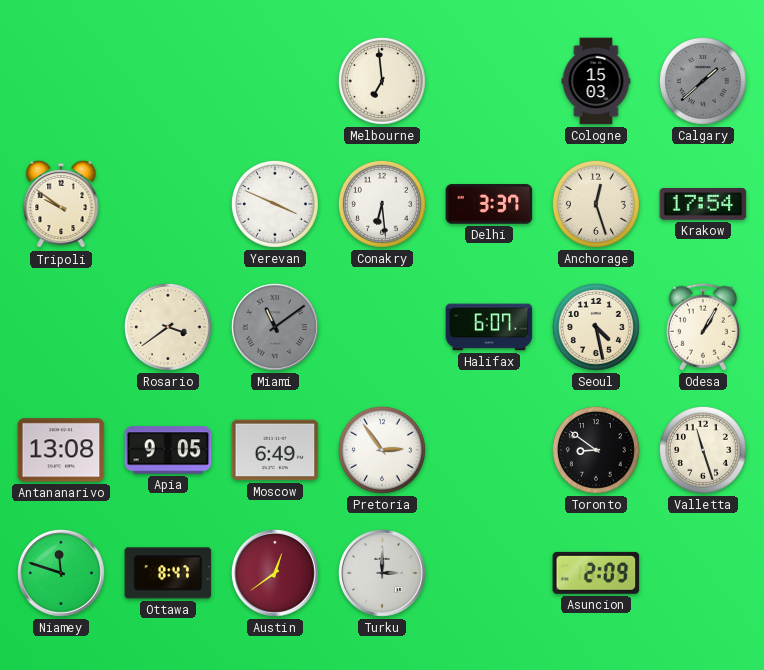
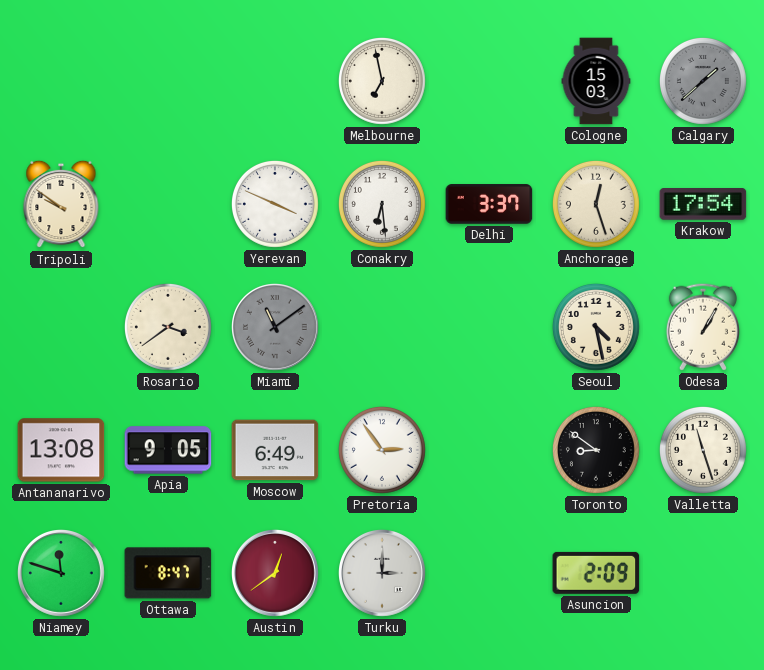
Melbourne: 6:59 -> 6:58
Halifax: 6:07 -> none
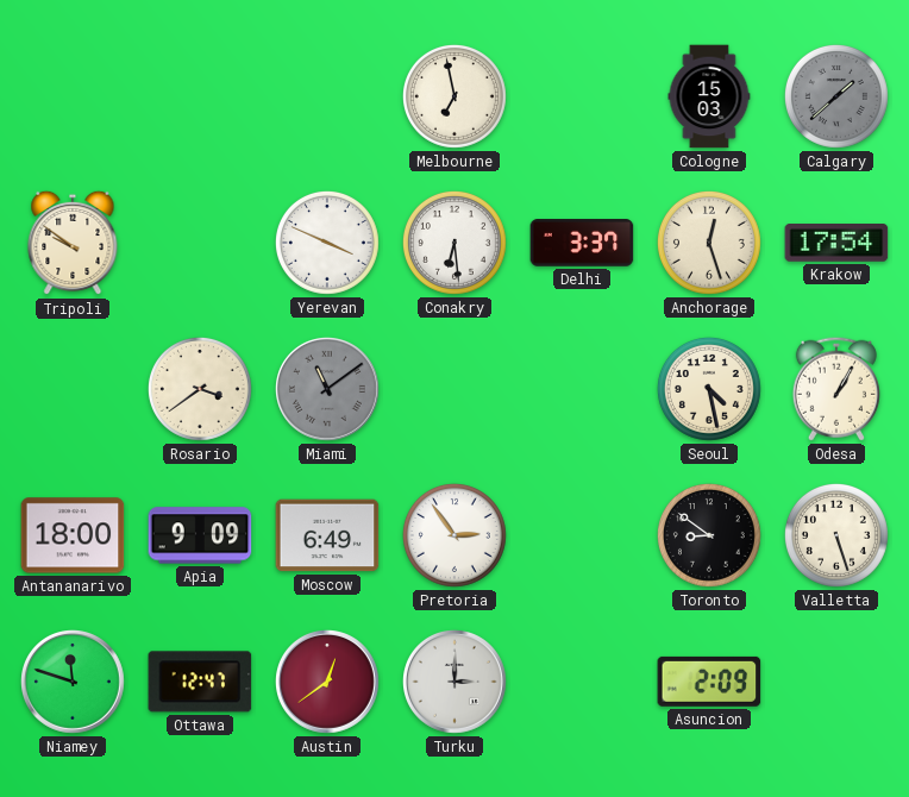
Antananarivo: 13:08 -> 18:00
Apia: 9:05 -> 9:09
Valletta: 11:27 -> 5:27
Ottawa: 8:47 -> 12:47
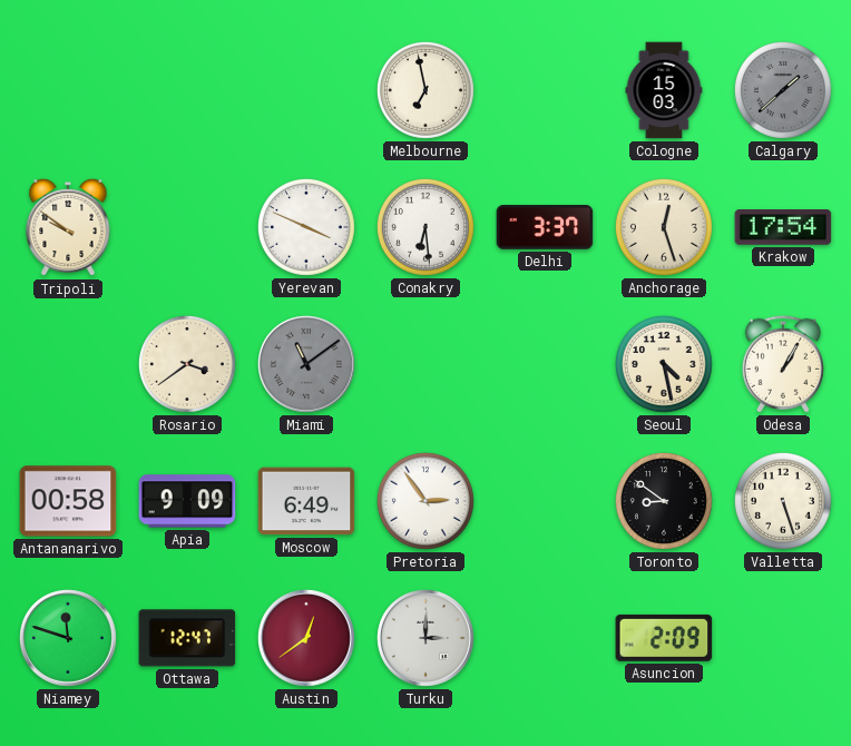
Antananarivo: 18:00 -> 00:58
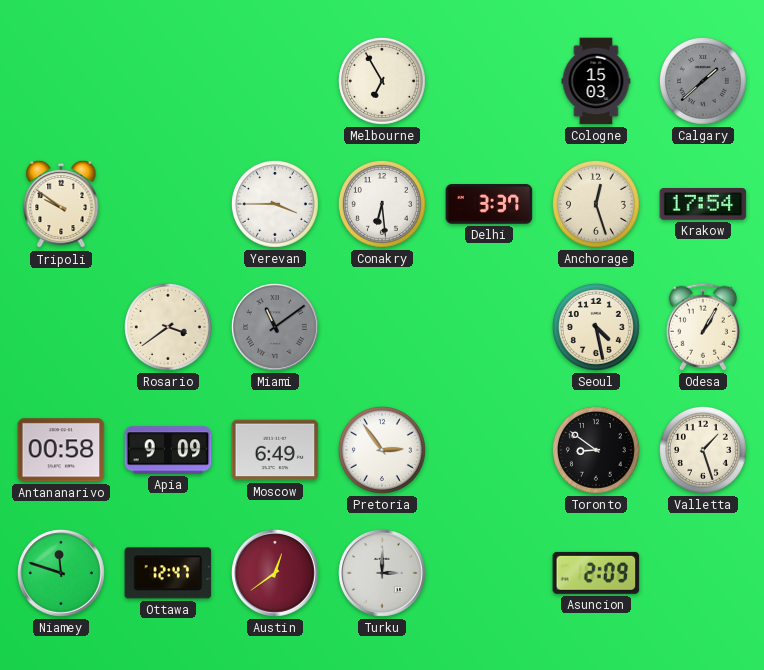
Melbourne: 6:58 -> 6:55
Yerevan: 3:49 -> 3:45
Valletta: 5:27 -> 1:27
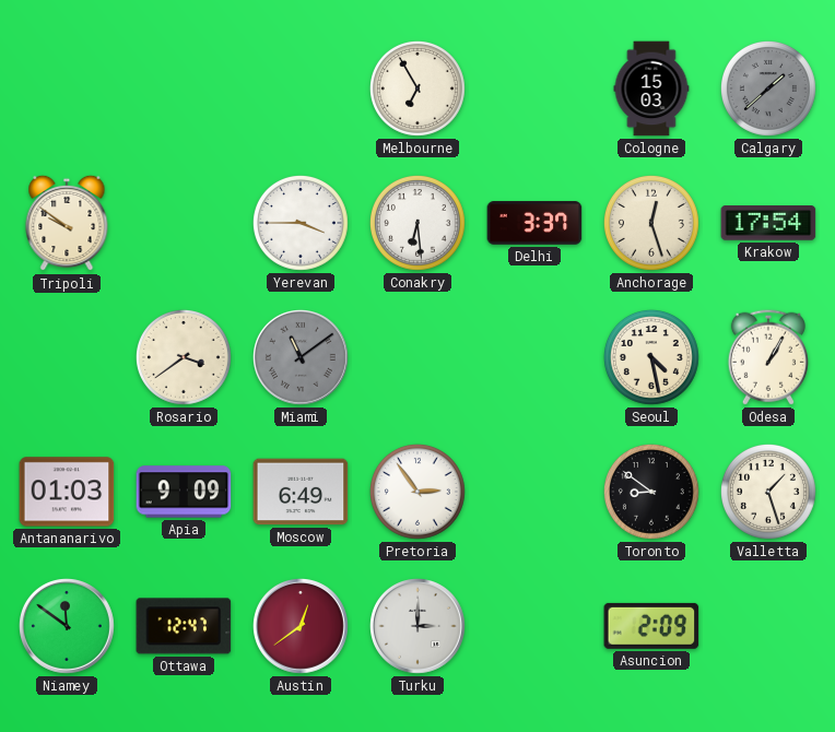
Antananarivo: 00:58 -> 01:03
Niamey: 11:48 -> 11:51
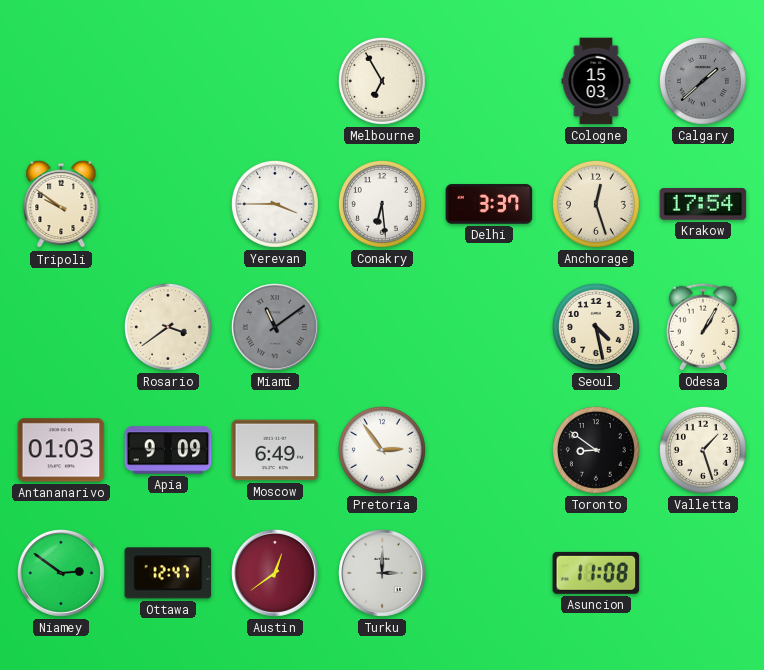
Niamey: 11:51 -> 2:51
Asuncion: 2:09 -> 11:08
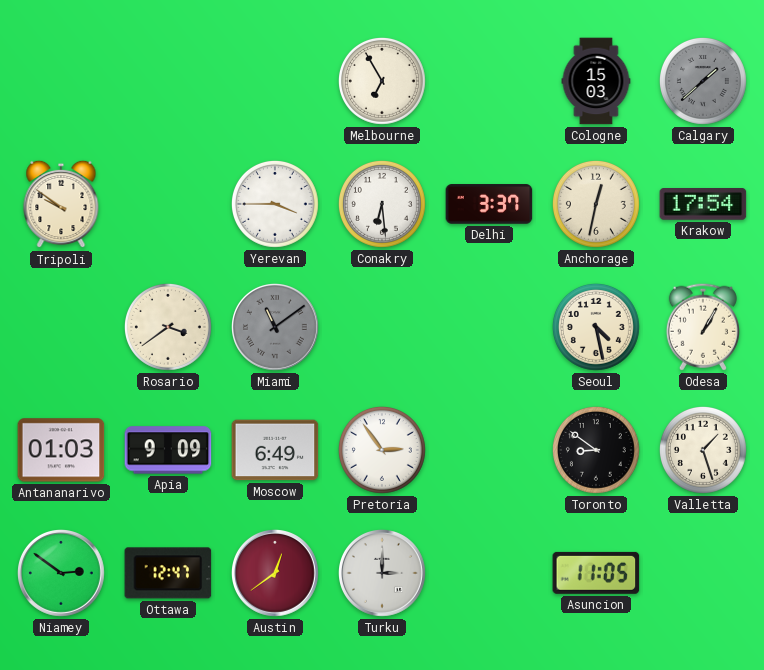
Anchorage: 12:27 -> 12:32
Asuncion: 11:08 -> 11:05
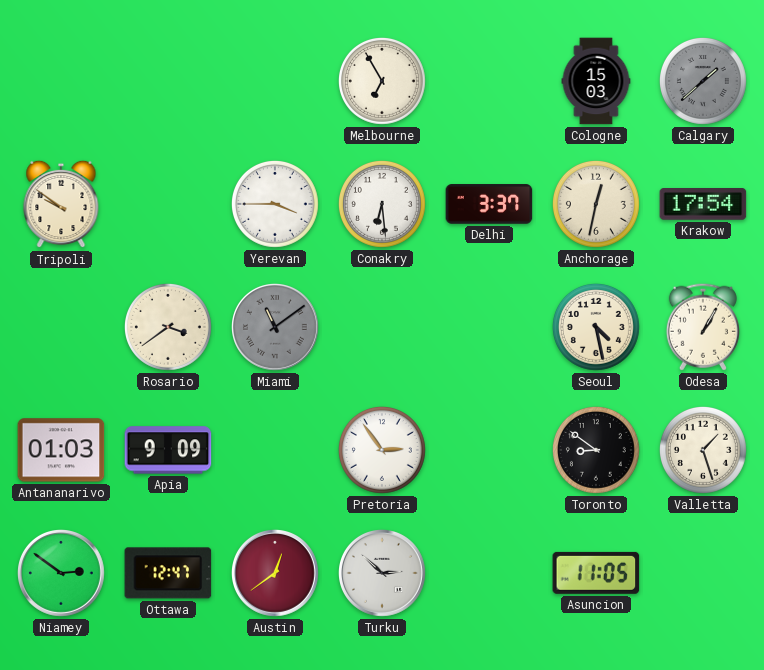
Moscow: 6:49 -> none
Turku: 3:00 -> 2:52
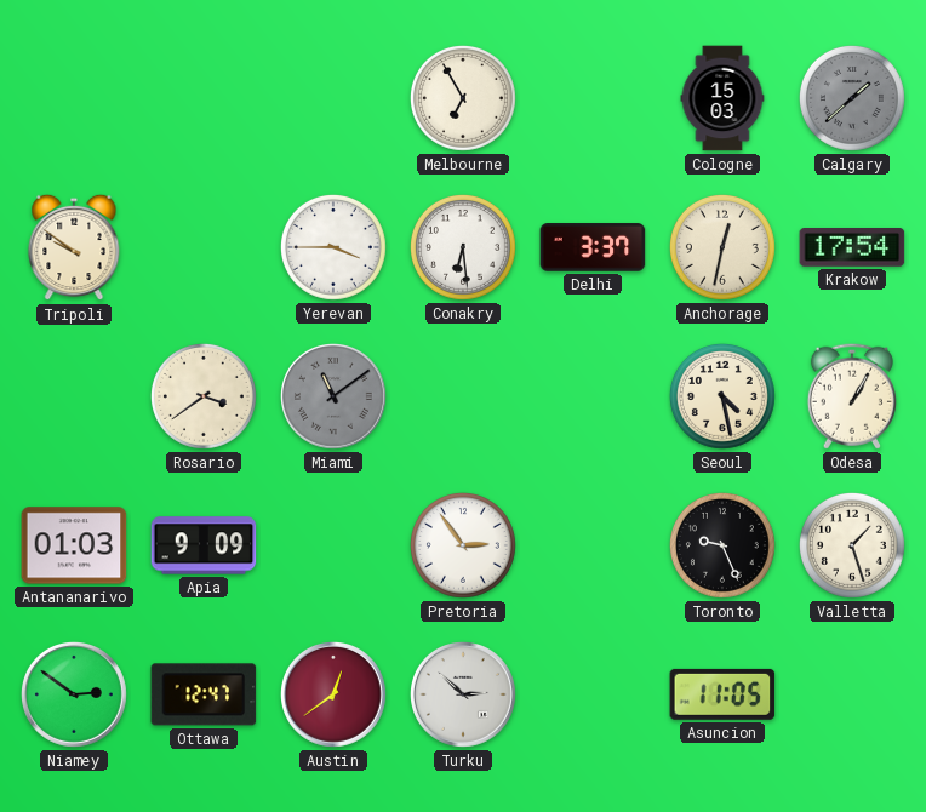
Toronto: 8:51 -> 9:26
